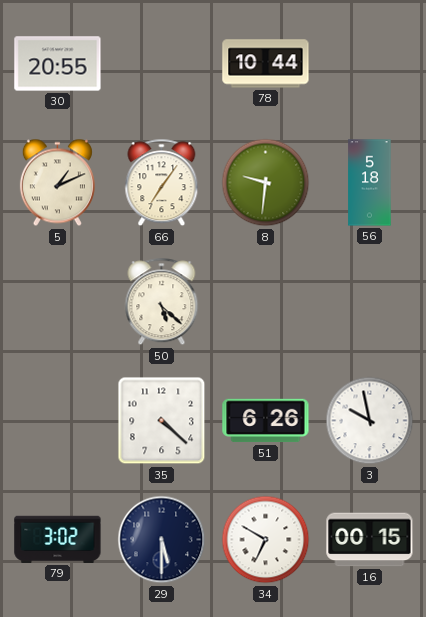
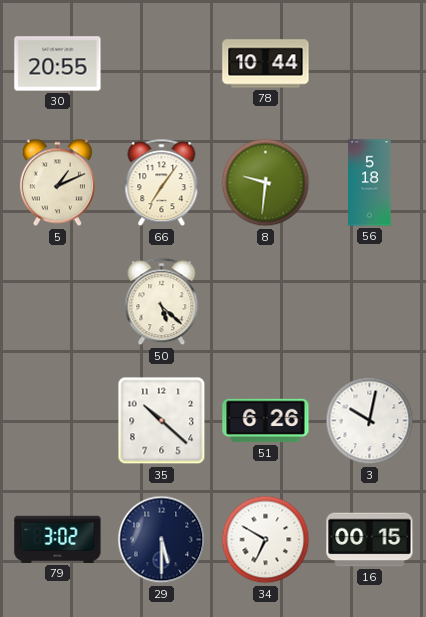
35: 4:22 -> 10:22
3: 9:58 -> 10:02
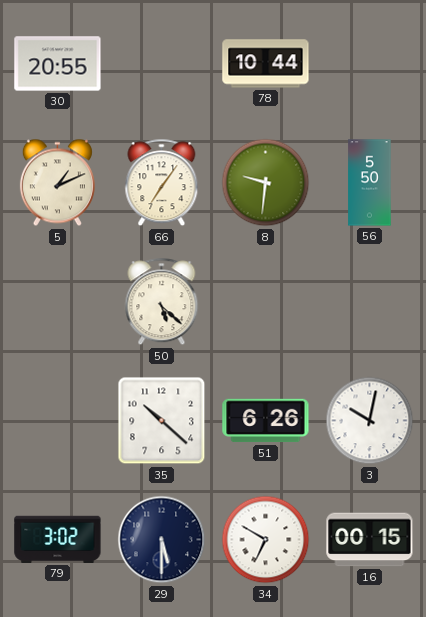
56: 5:18 -> 5:50
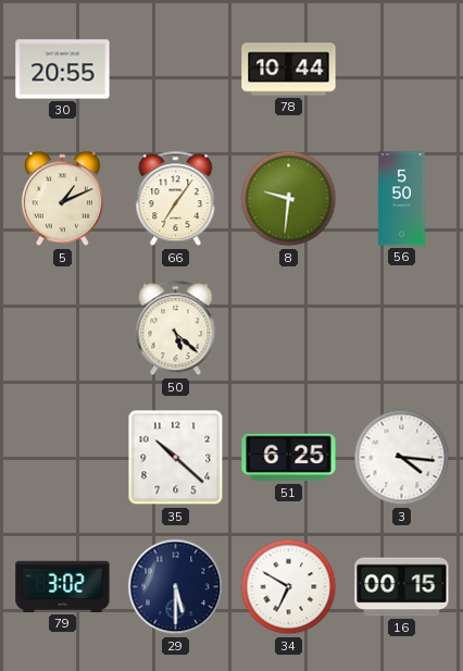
51: 6:26 -> 6:25
3: 10:02 -> 4:16
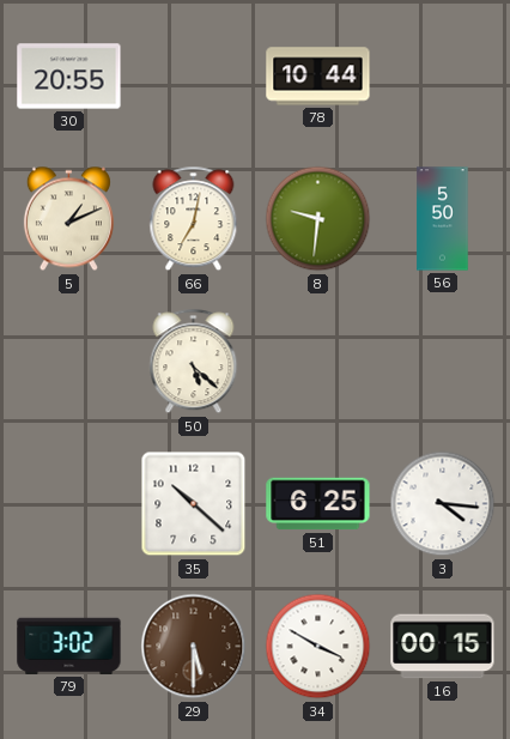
66: 7:06 -> 7:02
29 dial: navy -> brown
34: 6:50 -> 3:50
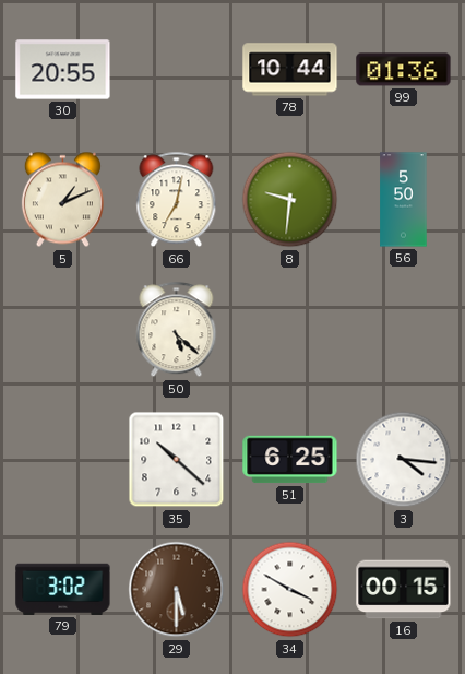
99: none -> 01:36
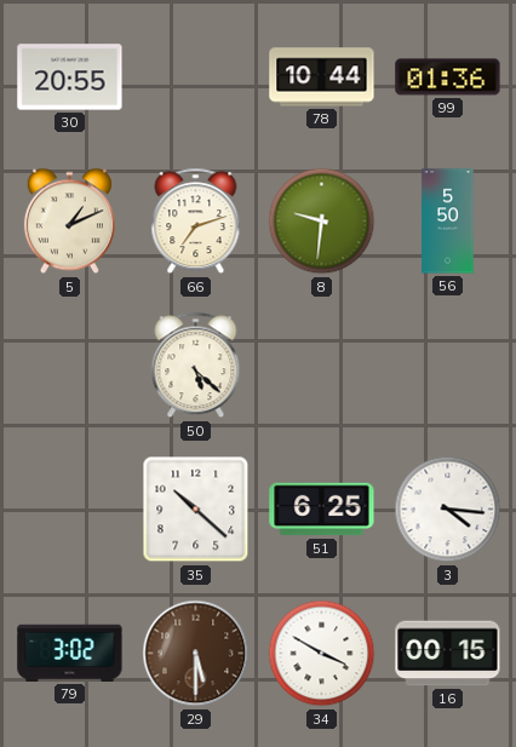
66: 7:02 -> 7:12
